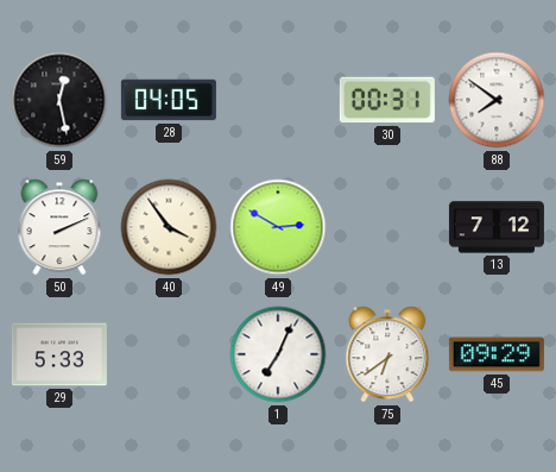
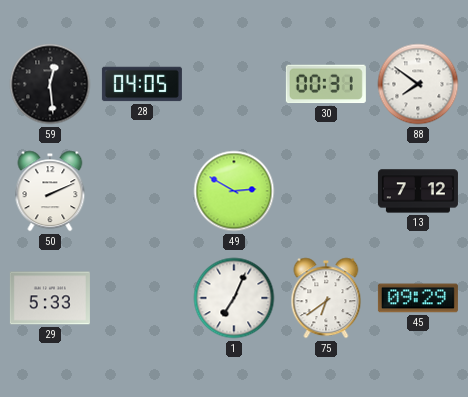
59: 12:28 -> 12:29
40: 3:54 -> none
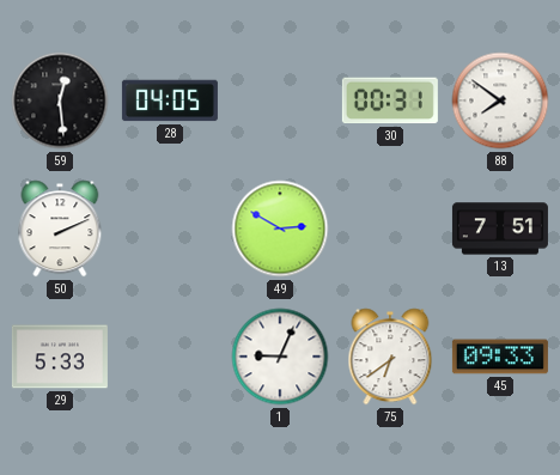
13: 7:12 -> 7:51
1: 7:04 -> 9:04
45: 09:29 -> 09:33
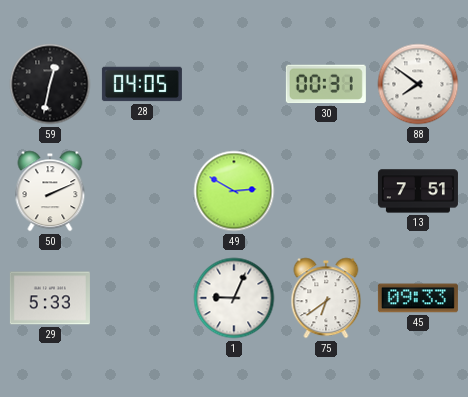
59: 12:29 -> 12:32
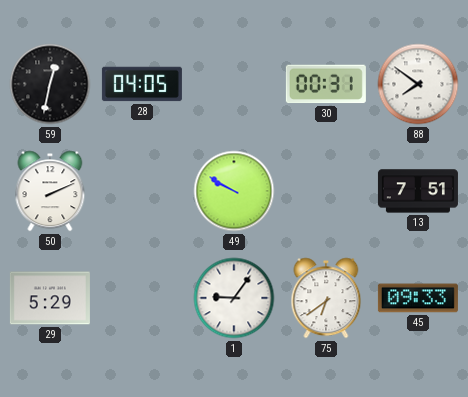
49: 2:50 -> 9:50
29: 5:33 -> 5:29
1: 9:04 -> 9:06
